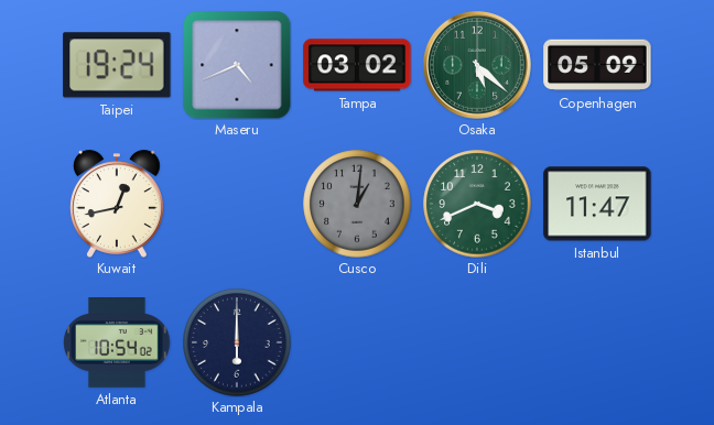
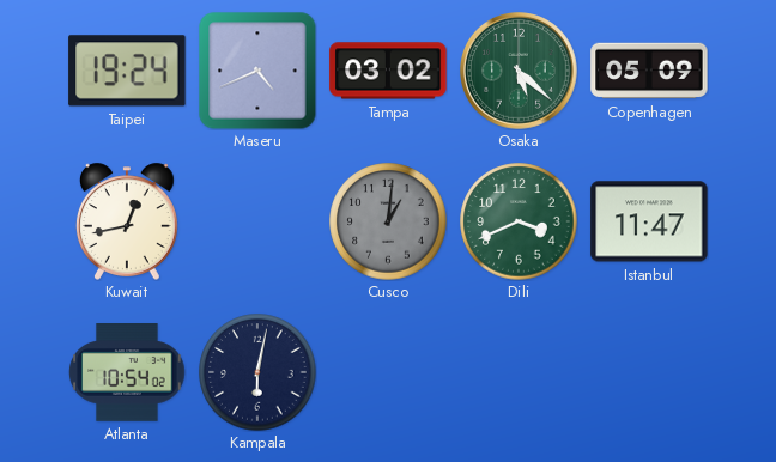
Kampala: 6:00 -> 6:02
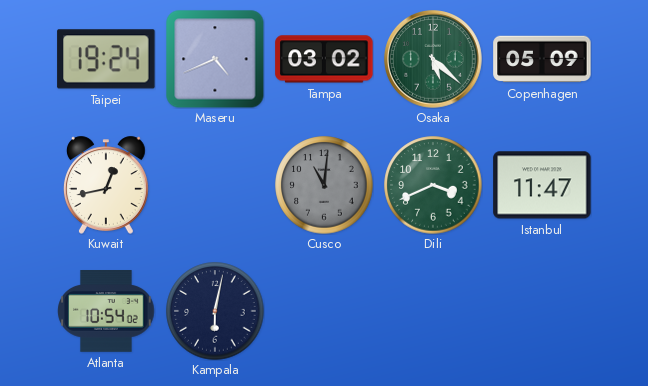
Cusco: 1:01 -> 11:01
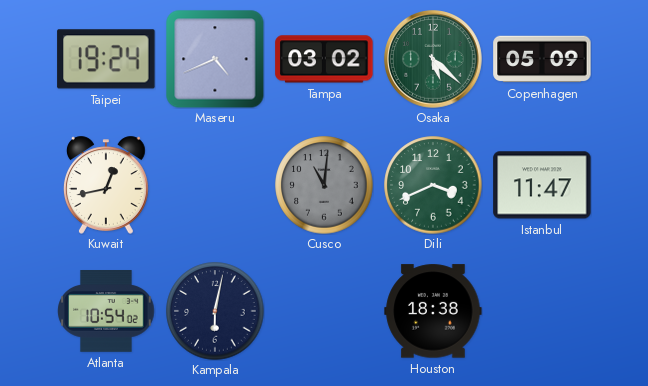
Houston: none -> 18:38
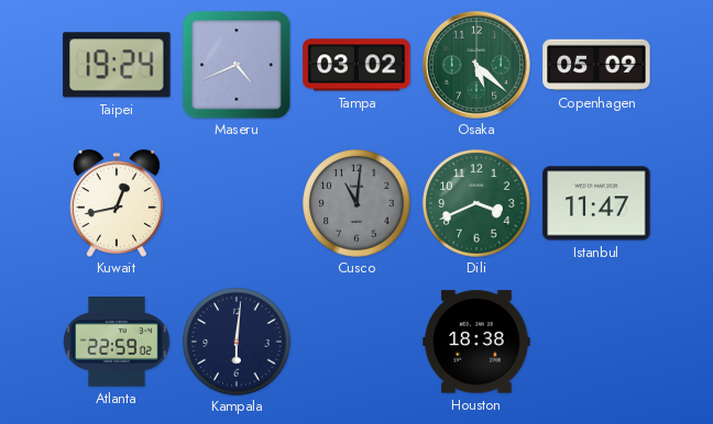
Atlanta: 10:54 -> 22:59
Kampala: 6:02 -> 6:01
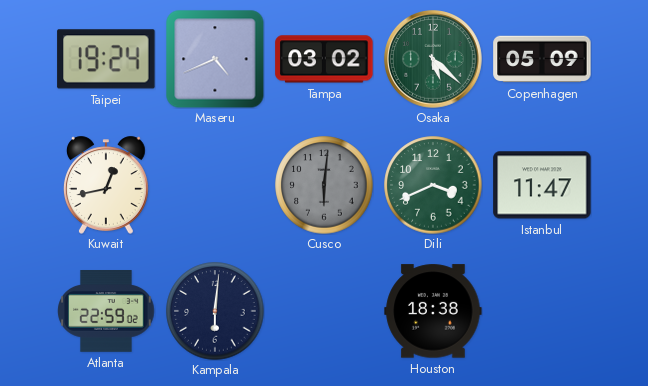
Cusco: 11:01 -> 6:01
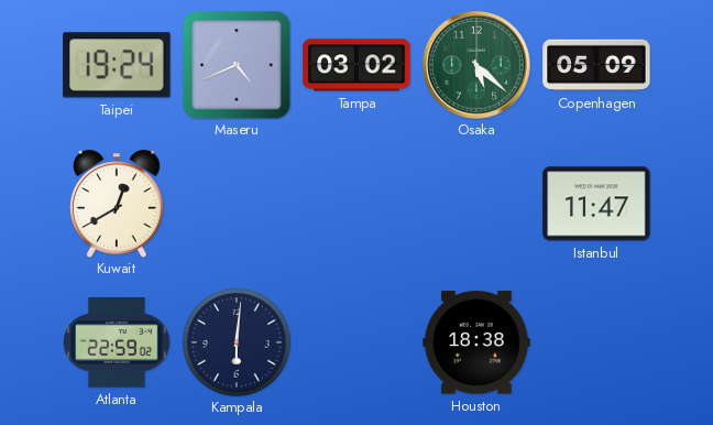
Kuwait: 12:43 -> 12:40
Cusco: 6:01 -> none
Dili: 3:41 -> none
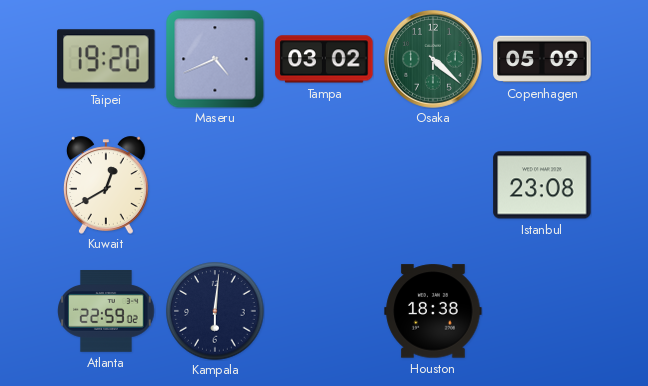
Taipei: 19:24 -> 19:20
Osaka: 5:22 -> 4:22
Istanbul: 11:47 -> 23:08
